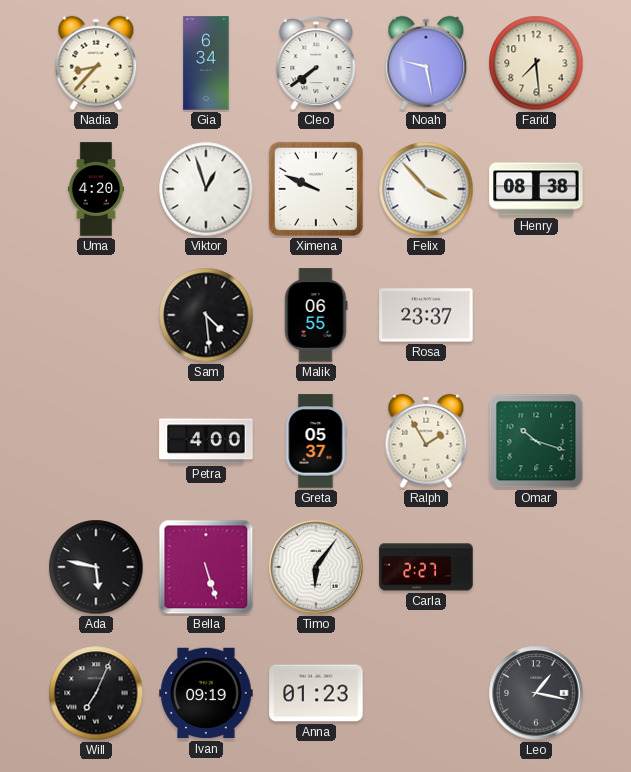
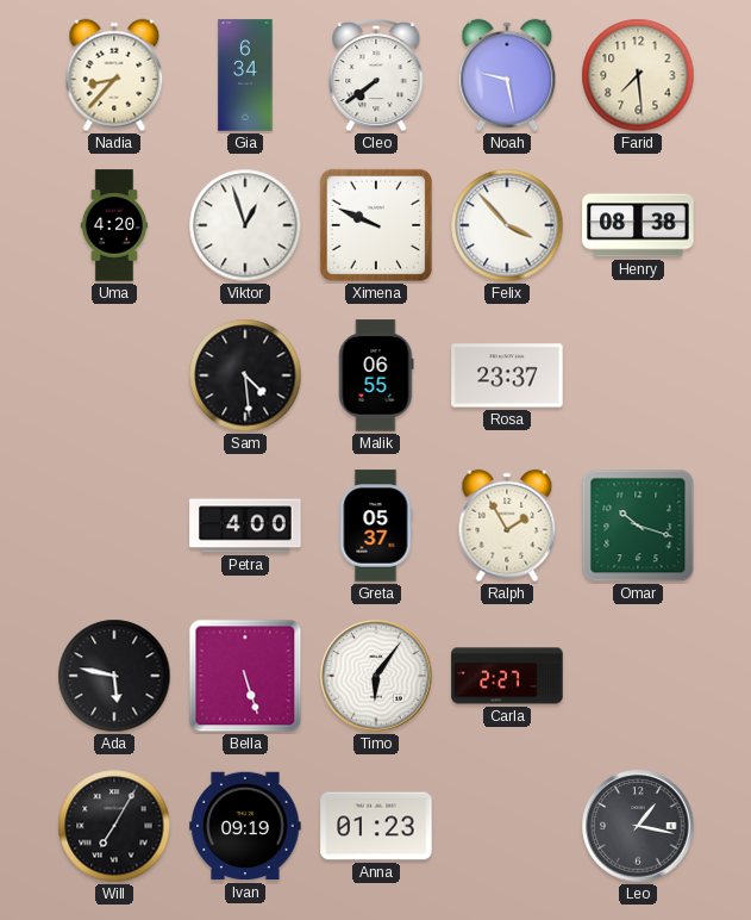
Will: 7:04 -> 7:05
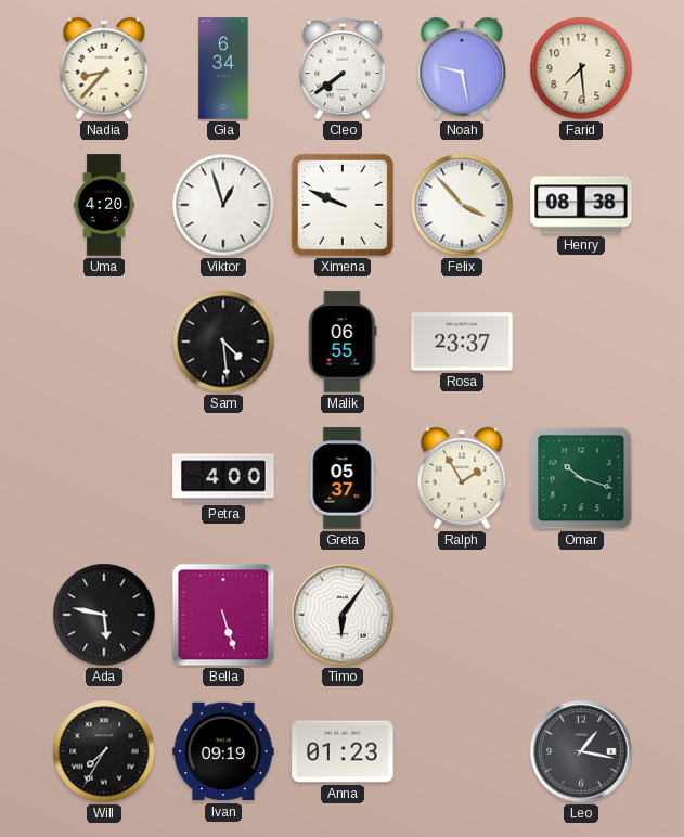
Carla: 2:27 -> none
Will: 7:05 -> 7:35
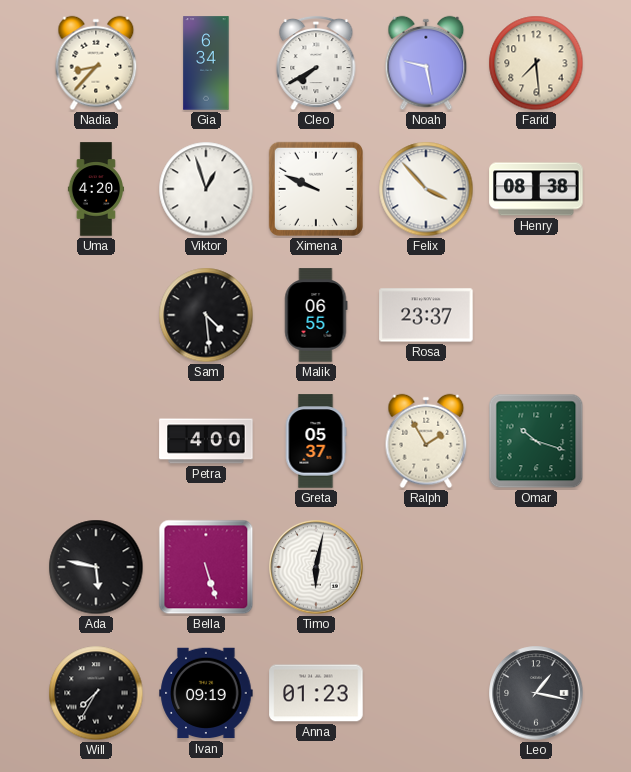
Cleo: 7:39 -> 7:40
Timo: 6:06 -> 6:02
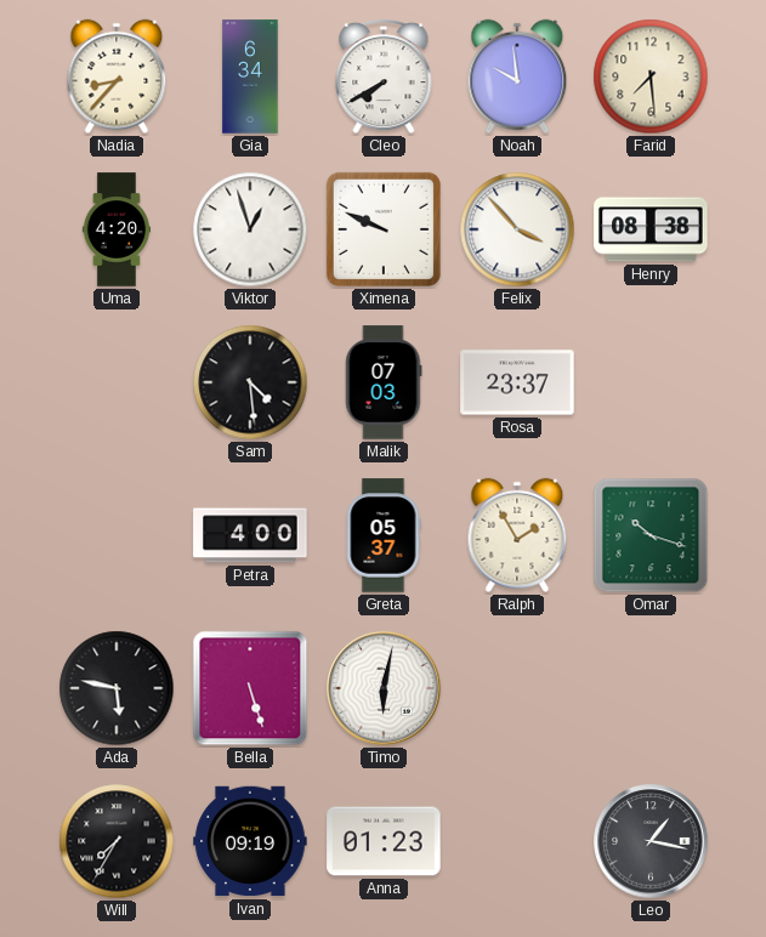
Noah: 9:28 -> 9:59
Malik: 06:55 -> 07:03
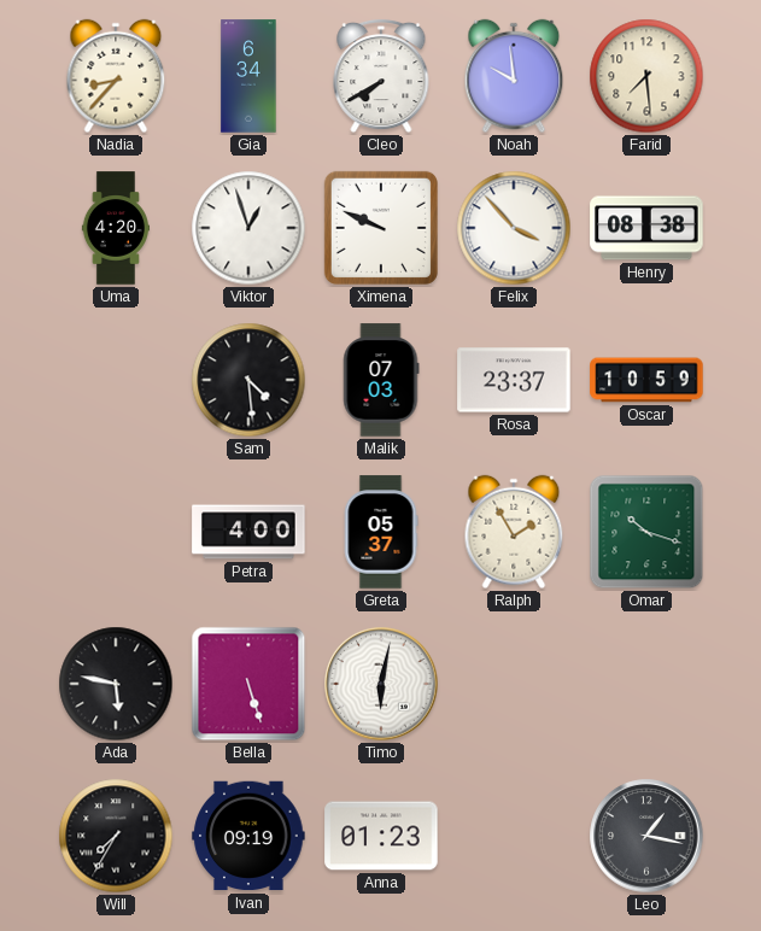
Oscar: none -> 10:59
